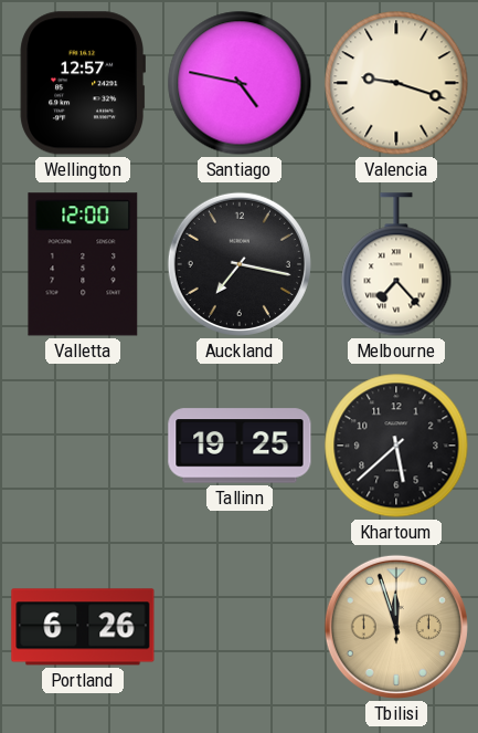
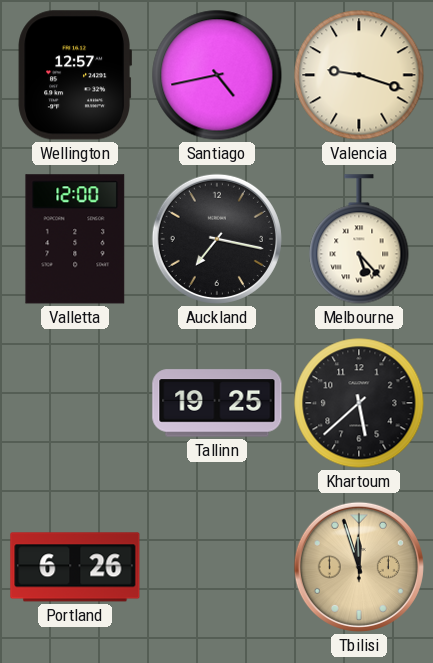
Santiago: 4:47 -> 4:43
Melbourne: 7:23 -> 5:23
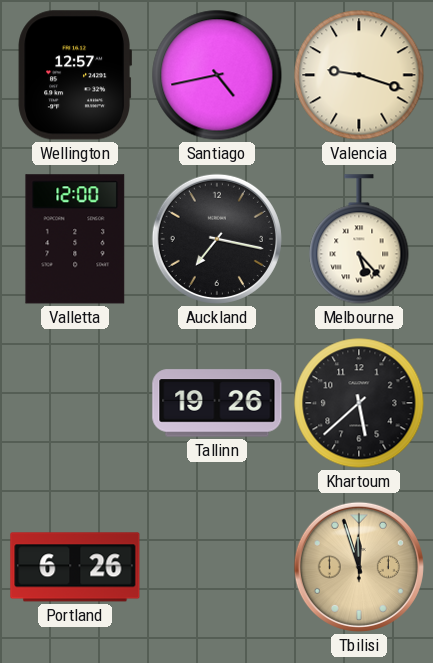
Tallinn: 19:25 -> 19:26
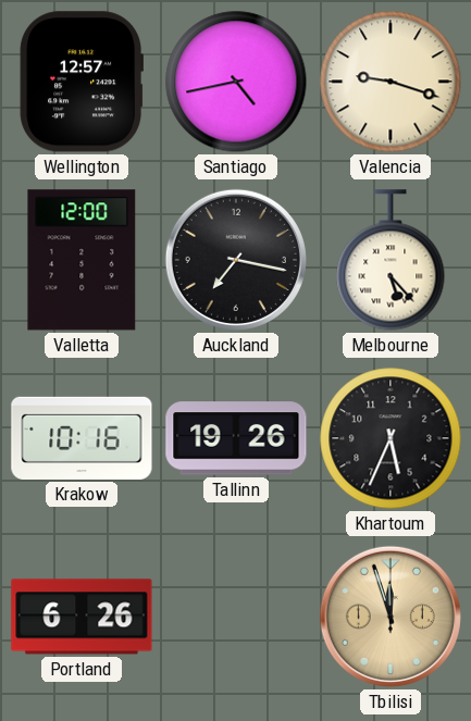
Krakow: none -> 10:16
Khartoum: 5:38 -> 5:34
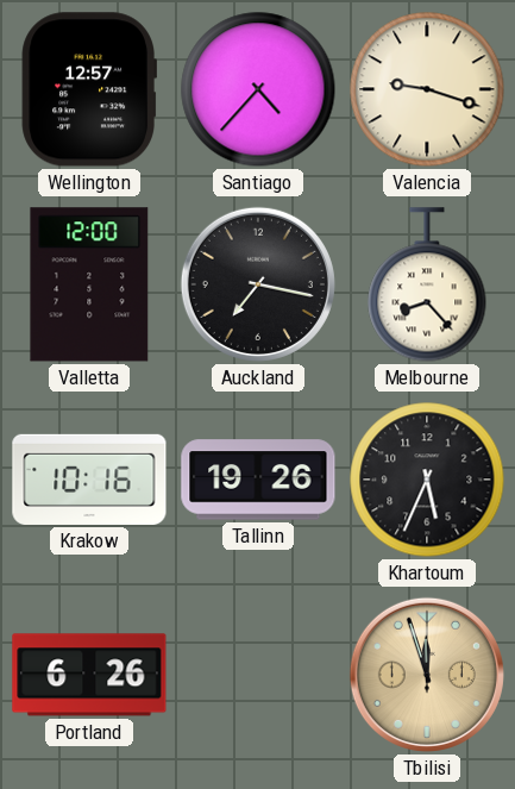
Santiago: 4:43 -> 4:37
Melbourne: 5:23 -> 8:23
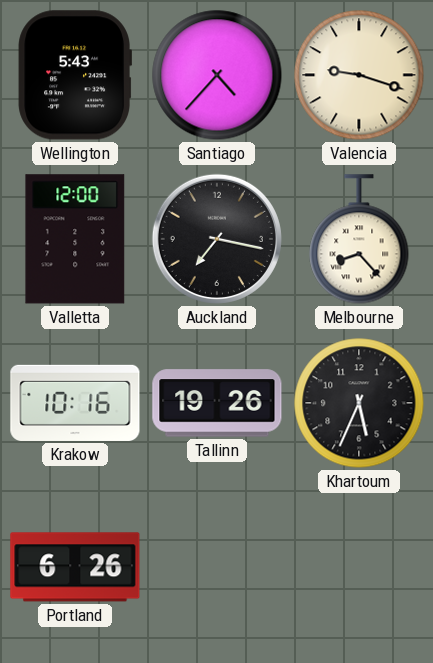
Wellington: 12:57 -> 5:43
Tbilisi: 11:57 -> none
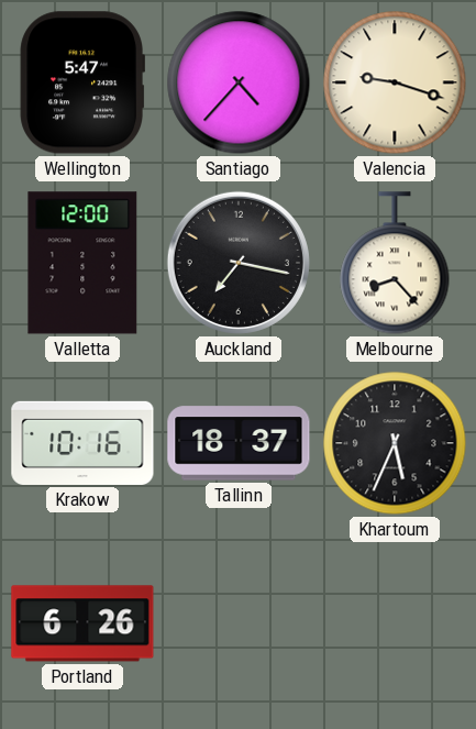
Wellington: 5:43 -> 5:47
Tallinn: 19:26 -> 18:37
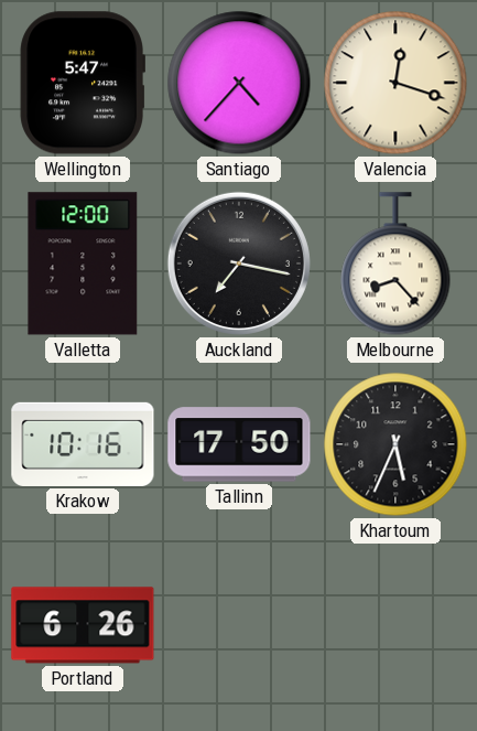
Valencia: 9:18 -> 12:18
Tallinn: 18:37 -> 17:50
